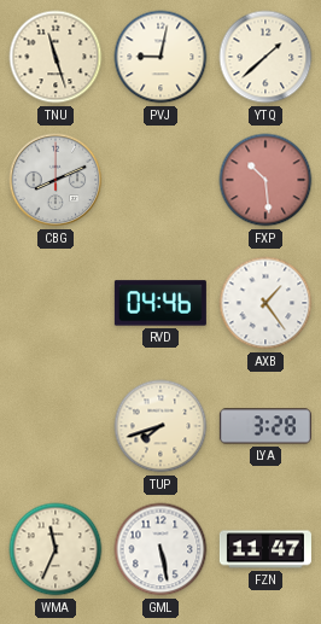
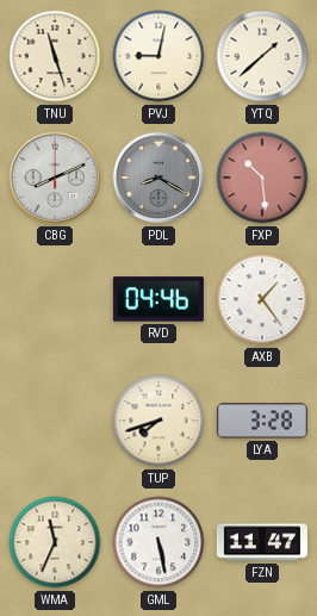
PDL: none -> 8:20
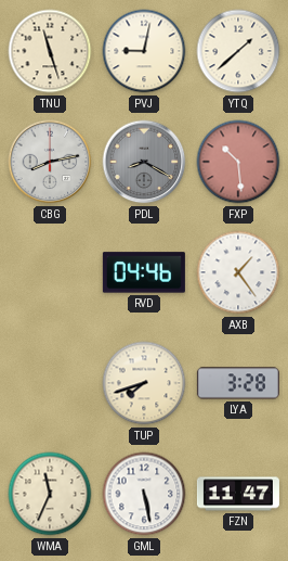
CBG: 8:11 -> 8:13
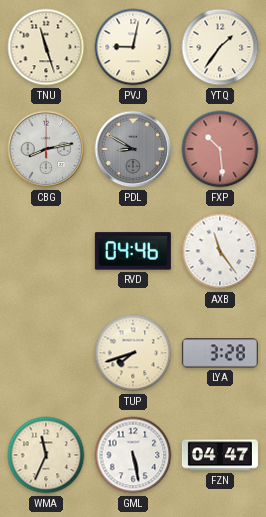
YTQ: 1:38 -> 1:36
PDL: 8:20 -> 8:50
AXB: 1:24 -> 11:24
FZN: 11:47 -> 04:47
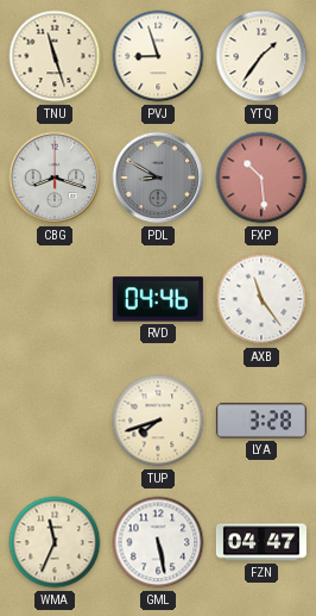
PVJ: 9:02 -> 8:57
CBG: 8:13 -> 8:18
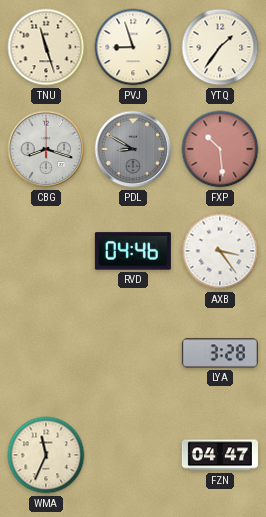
AXB: 11:24 -> 3:24
TUP: 7:42 -> none
GML: 5:28 -> none
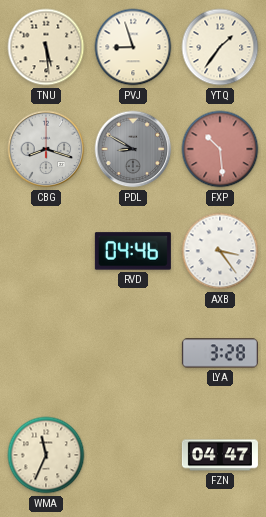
TNU: 11:27 -> 5:29
